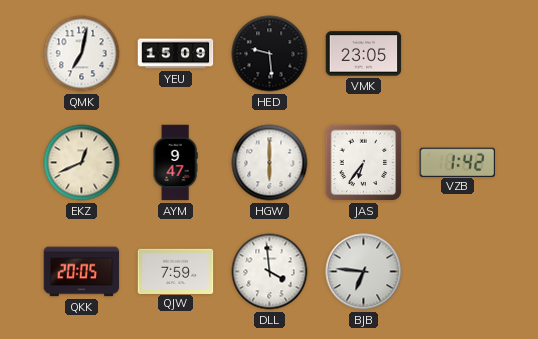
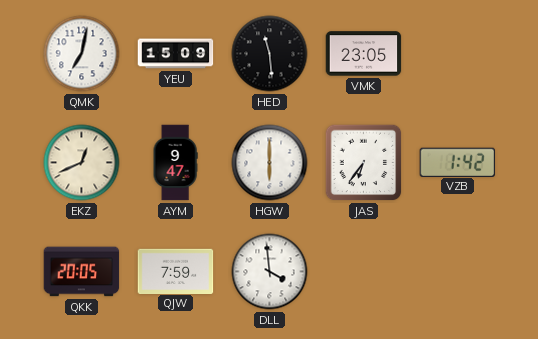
HED: 9:29 -> 11:29
BJB: 6:46 -> none
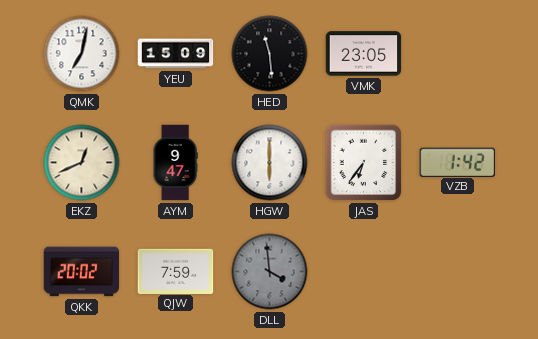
QKK: 20:05 -> 20:02
DLL dial: white -> grey
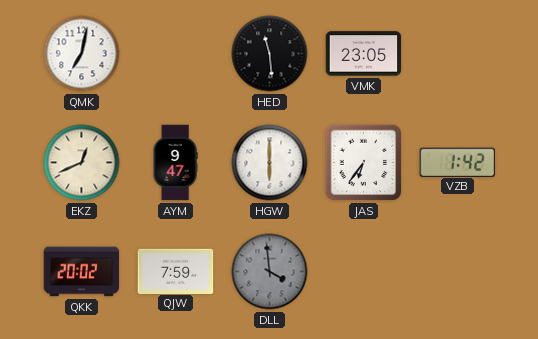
YEU: 15:09 -> none
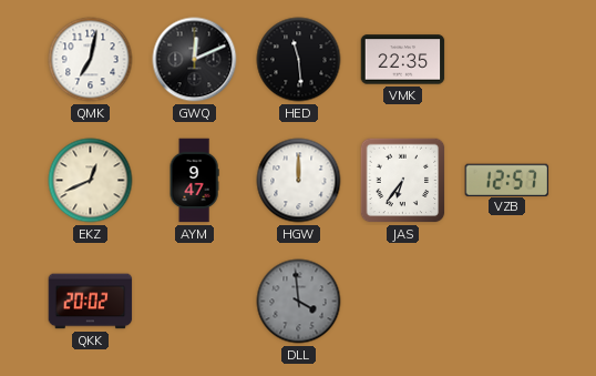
GWQ: none -> 12:11
VMK: 23:05 -> 22:35
HGW: 6:00 -> 12:00
VZB: 1:42 -> 12:57
QJW: 7:59 -> none
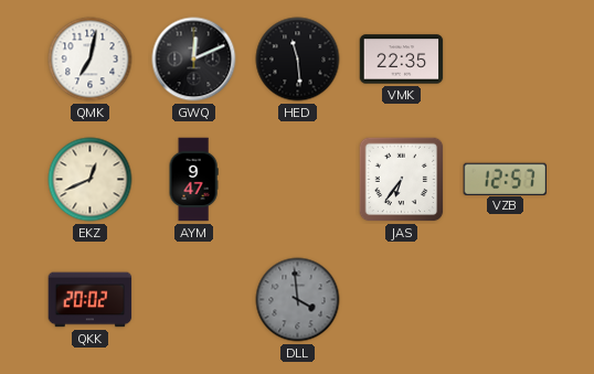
HGW: 12:00 -> none
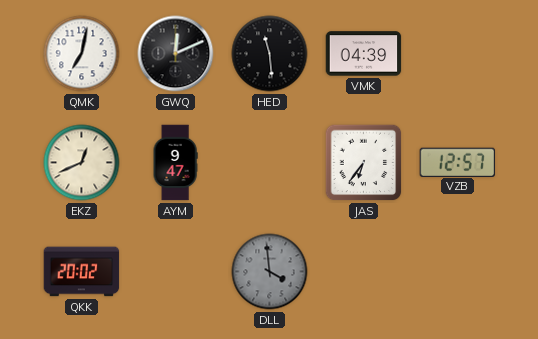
VMK: 22:35 -> 04:39
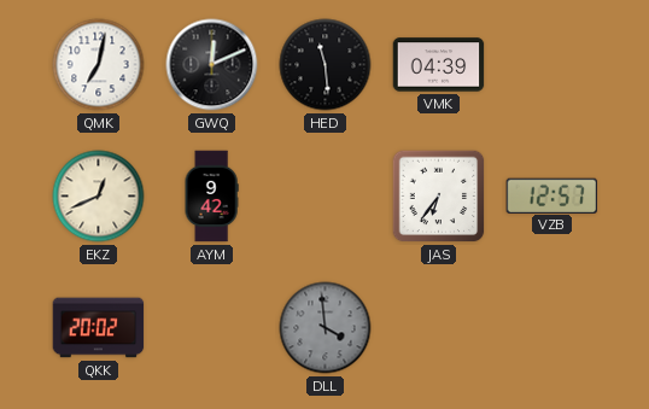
AYM: 9:47 -> 9:42
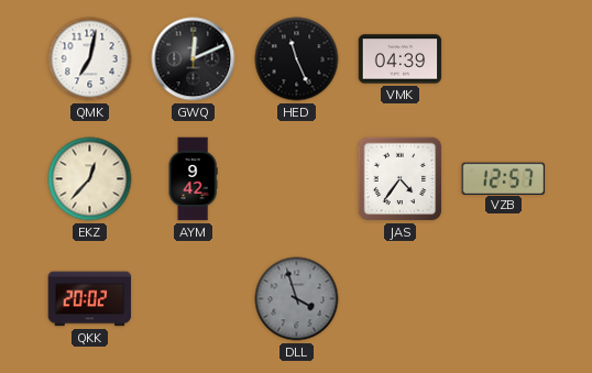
HED: 11:29 -> 11:26
EKZ: 12:41 -> 12:37
JAS: 6:36 -> 4:36
DLL: 3:59 -> 3:57
